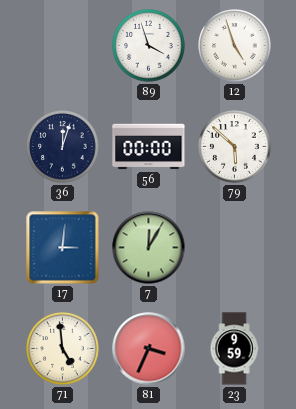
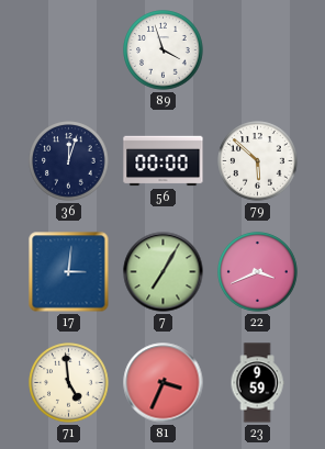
12: 4:57 -> none
7: 12:05 -> 7:05
22: none -> 3:41
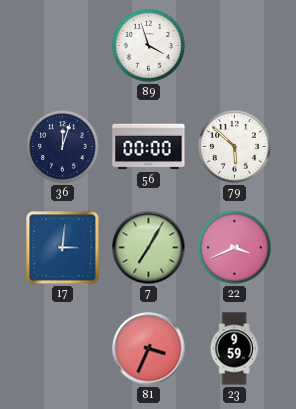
71: 4:59 -> none
